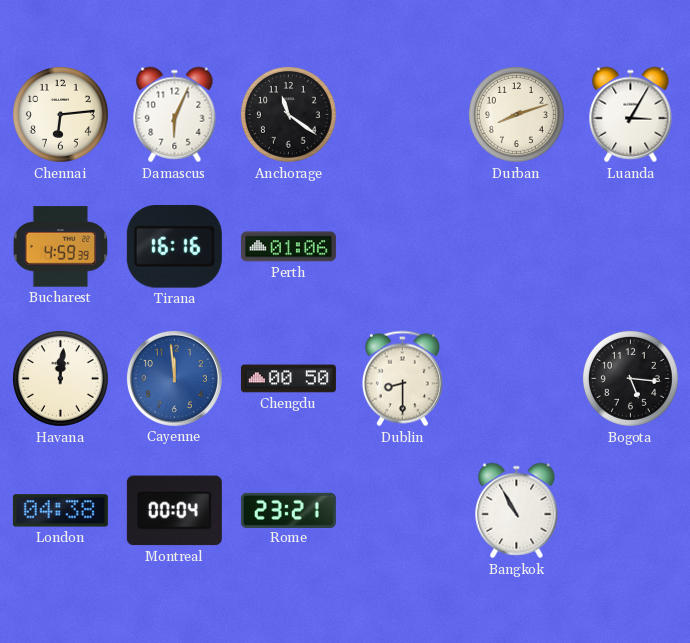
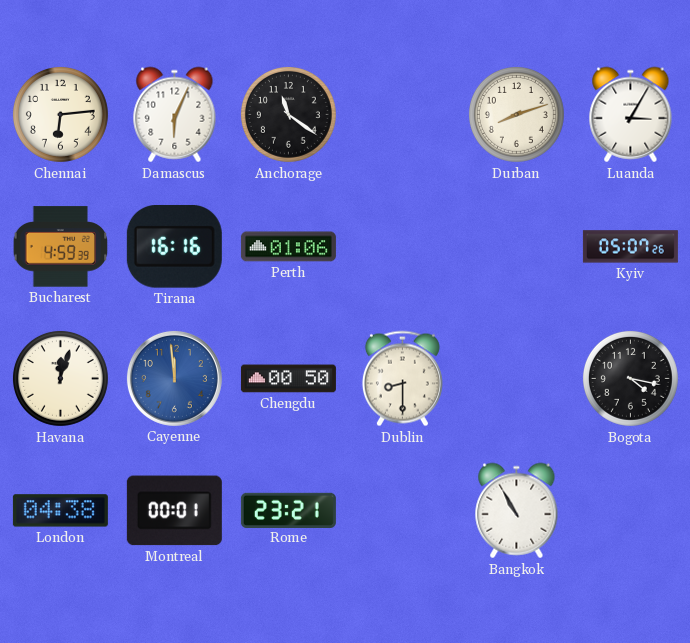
Kyiv: none -> 05:07
Havana: 12:01 -> 12:03
Bogota: 5:16 -> 4:17
Montreal: 00:04 -> 00:01
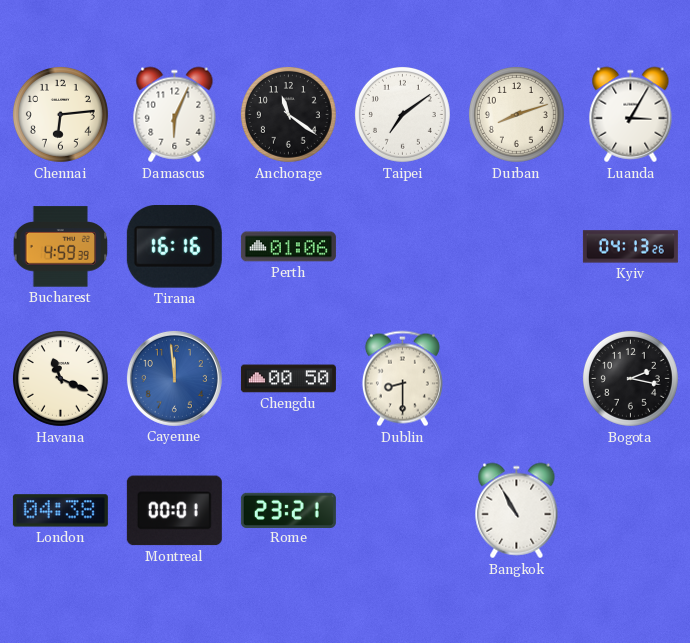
Taipei: none -> 7:09
Kyiv: 05:07 -> 04:13
Havana: 12:03 -> 11:19
Bogota: 4:17 -> 2:17
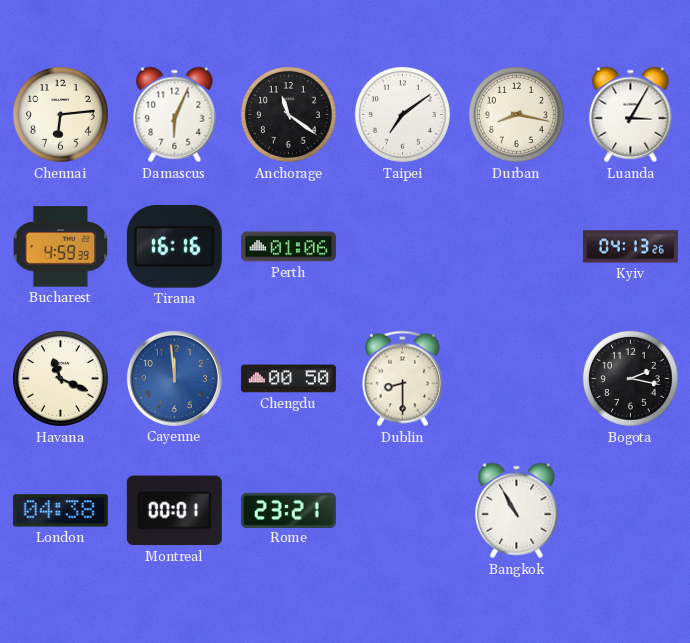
Durban: 8:12 -> 8:17
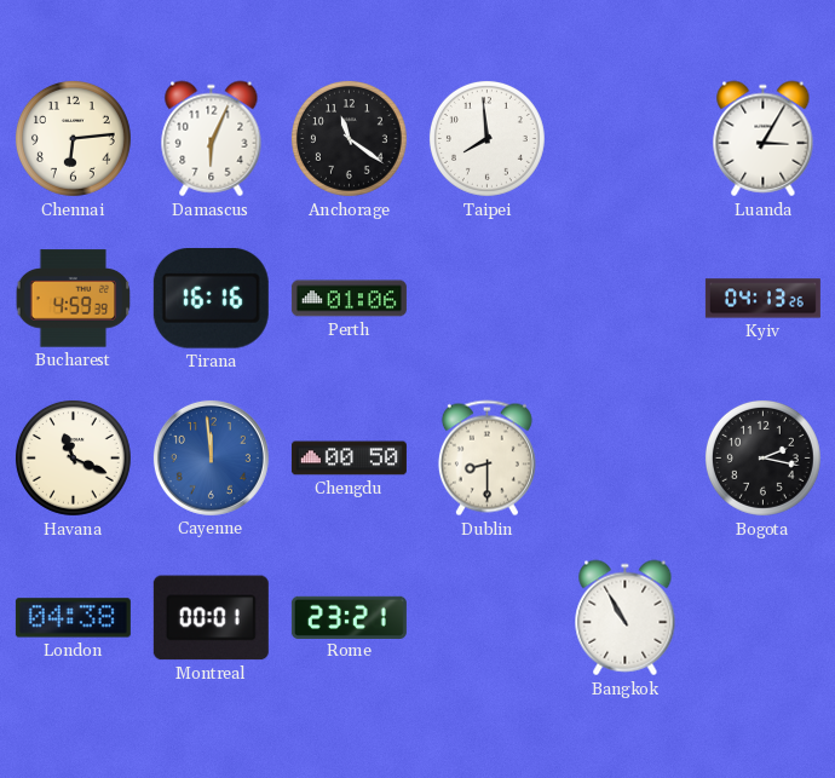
Taipei: 7:09 -> 7:59
Durban: 8:17 -> none
